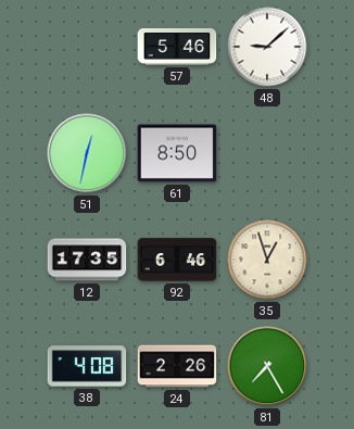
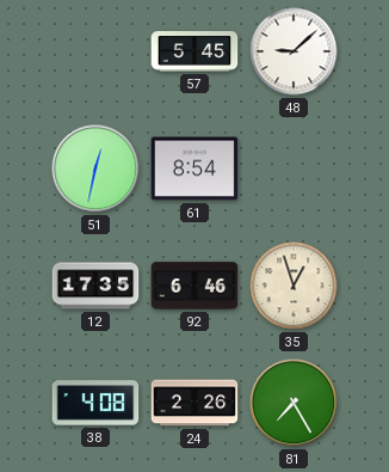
57: 5:46 -> 5:45
61: 8:50 -> 8:54
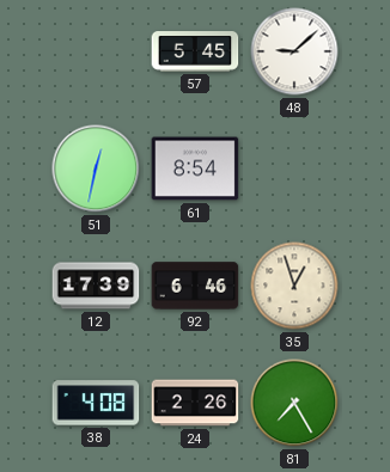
12: 17:35 -> 17:39
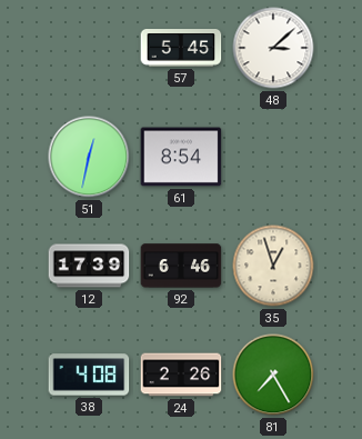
48: 9:08 -> 3:08
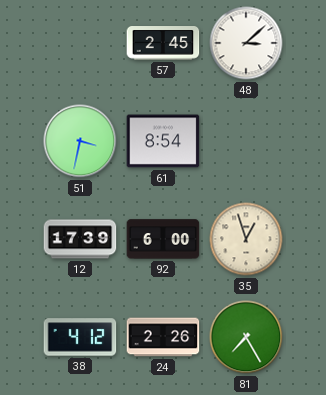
57: 5:45 -> 2:45
51: 12:32 -> 3:32
92: 6:46 -> 6:00
38: 4:08 -> 4:12
